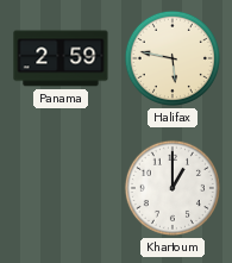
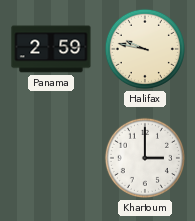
Halifax: 5:47 -> 9:47
Khartoum: 1:00 -> 3:00
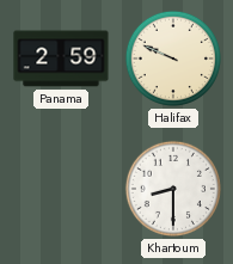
Halifax: 9:47 -> 9:49
Khartoum: 3:00 -> 8:30
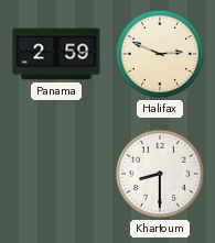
Halifax: 9:49 -> 2:49
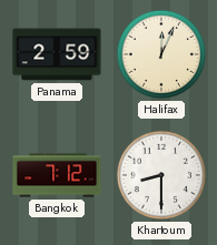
Halifax: 2:49 -> 12:04
Bangkok: none -> 7:12
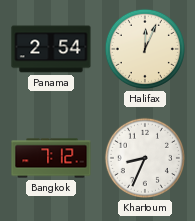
Panama: 2:59 -> 2:54
Khartoum: 8:30 -> 8:34
